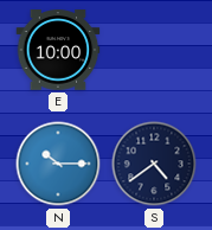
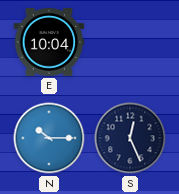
E: 10:00 -> 10:04
S: 4:39 -> 12:26
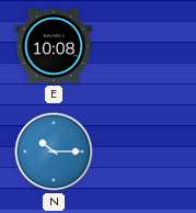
E: 10:04 -> 10:08
S: 12:26 -> none
